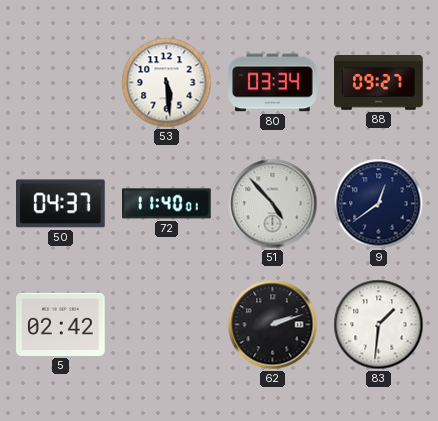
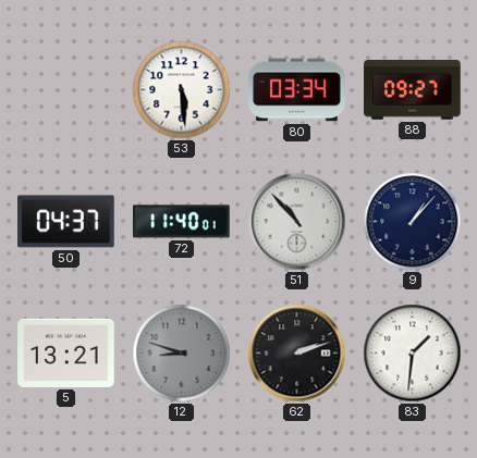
51: 4:53 -> 10:53
9: 12:39 -> 1:07
5: 02:42 -> 13:21
12: none -> 8:48
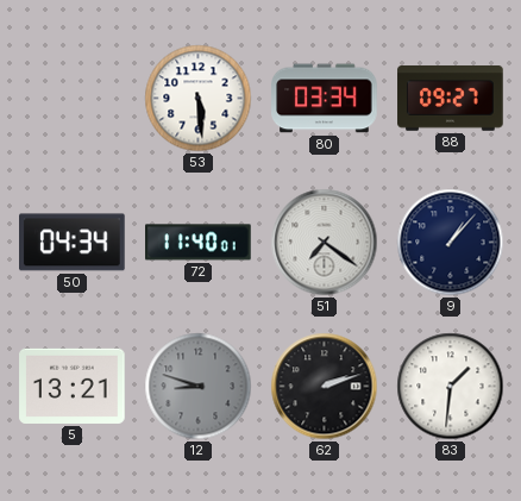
50: 04:37 -> 04:34
51: 10:53 -> 7:21
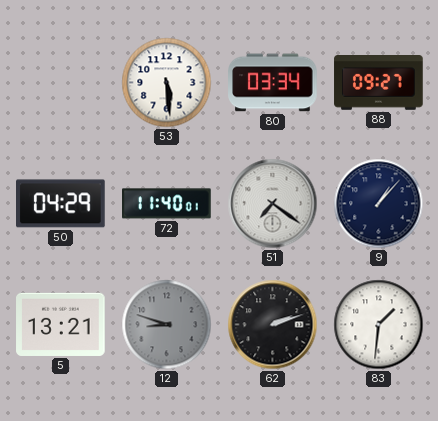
50: 04:34 -> 04:29
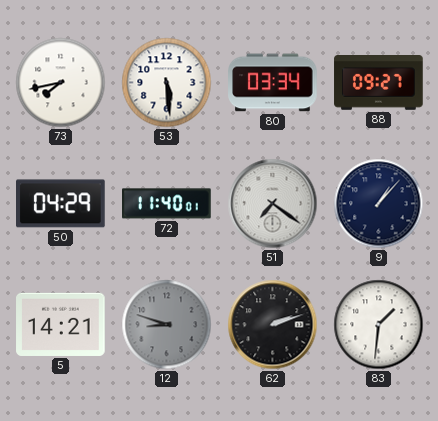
73: none -> 7:43
5: 13:21 -> 14:21
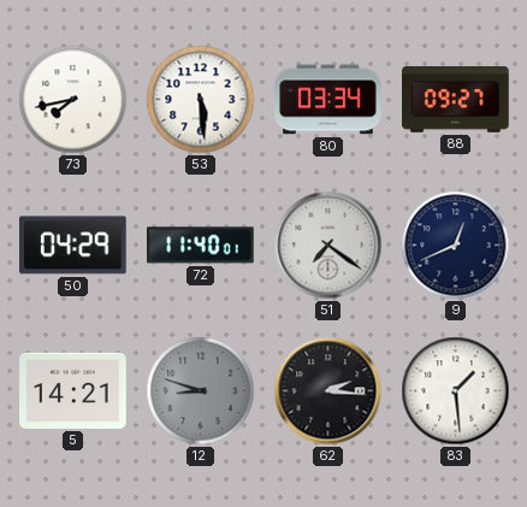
9: 1:07 -> 12:41
62: 2:12 -> 2:16
83: 1:31 -> 1:29
